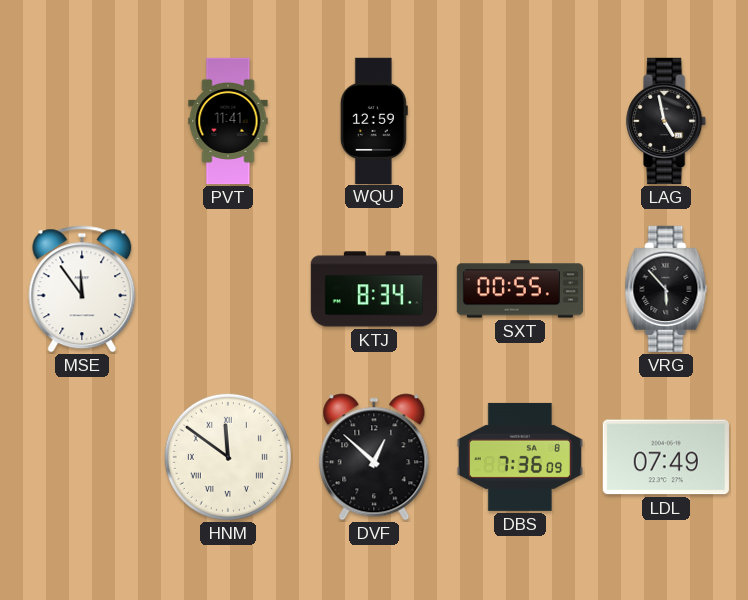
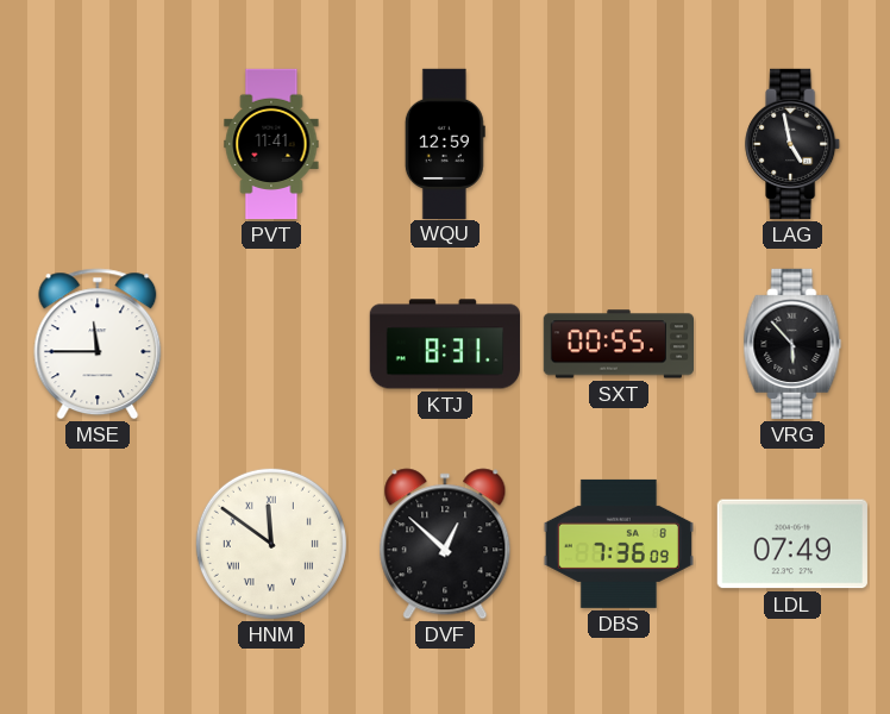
MSE: 11:54 -> 11:45
KTJ: 8:34 -> 8:31
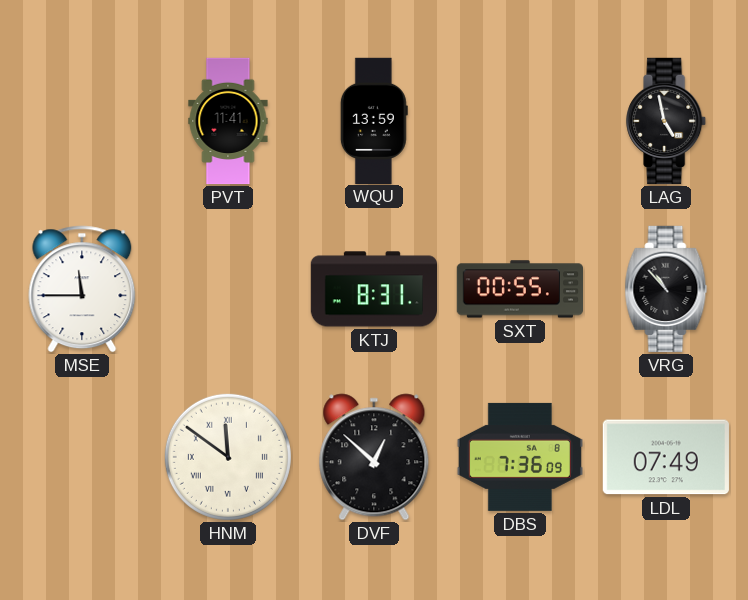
WQU: 12:59 -> 13:59
VRG: 5:53 -> 10:53
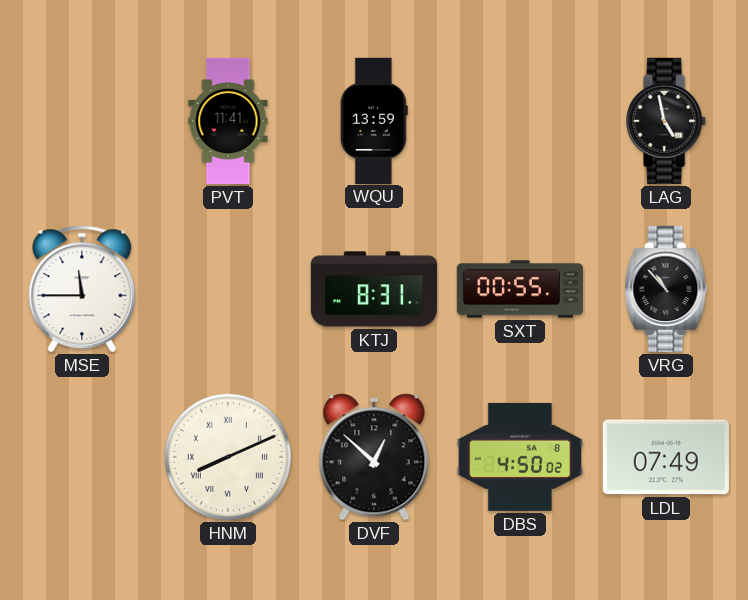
HNM: 11:51 -> 8:11
DBS: 7:36 -> 4:50
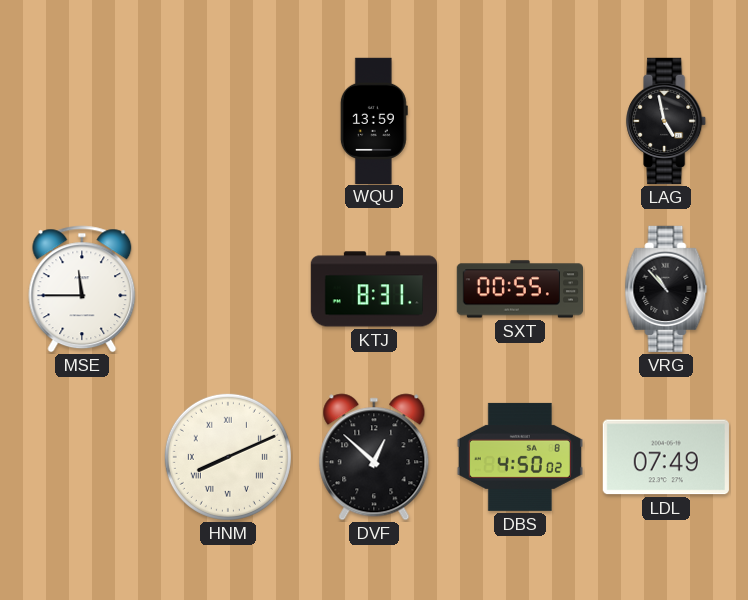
PVT: 11:41 -> none
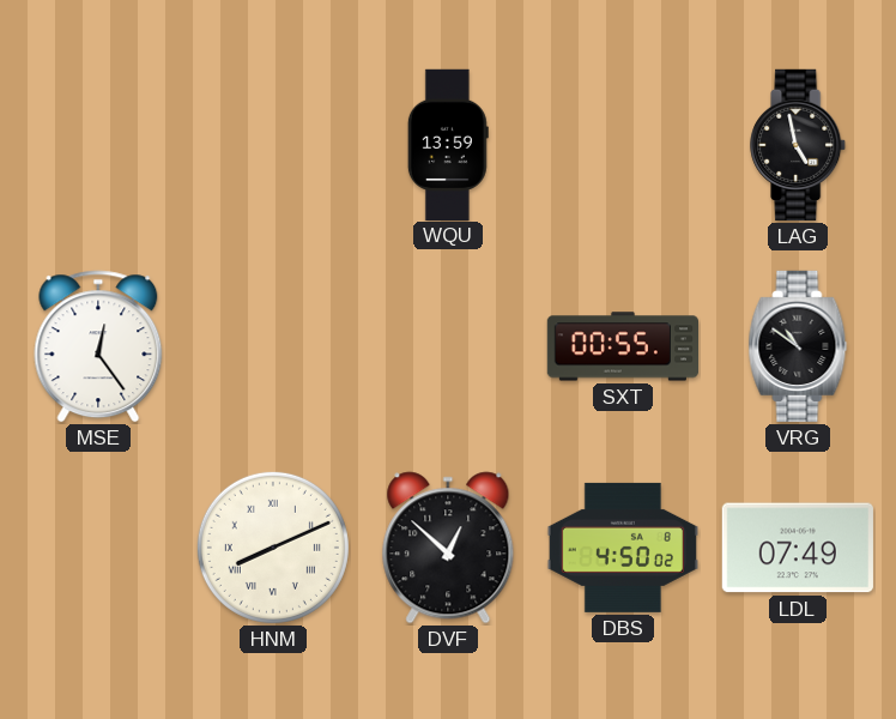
MSE: 11:45 -> 12:24
KTJ: 8:31 -> none
VRG: 10:53 -> 10:51
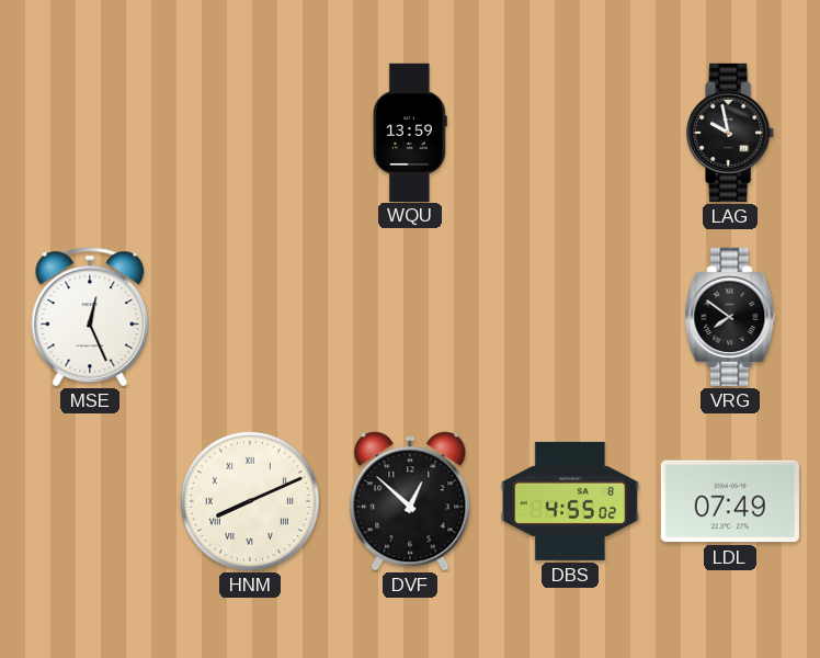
LAG: 4:58 -> 9:58
MSE: 12:24 -> 12:26
SXT: 00:55 -> none
VRG: 10:51 -> 7:51
DBS: 4:50 -> 4:55
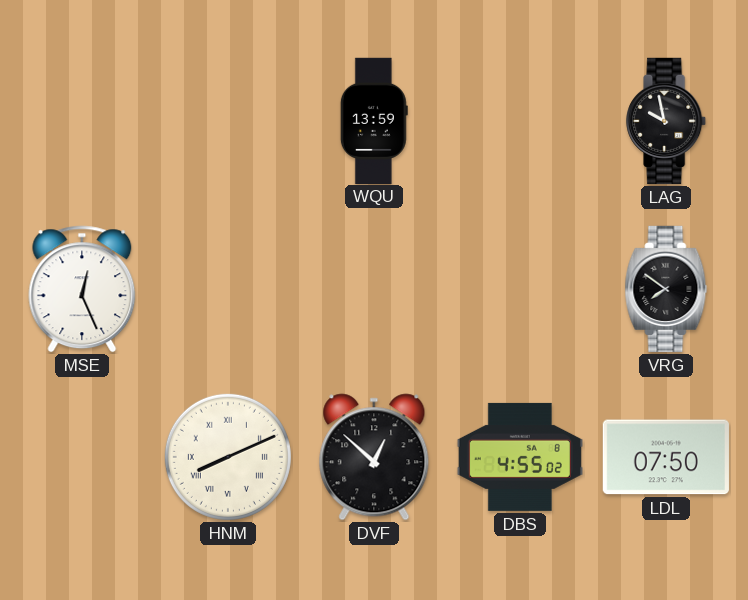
LDL: 07:49 -> 07:50
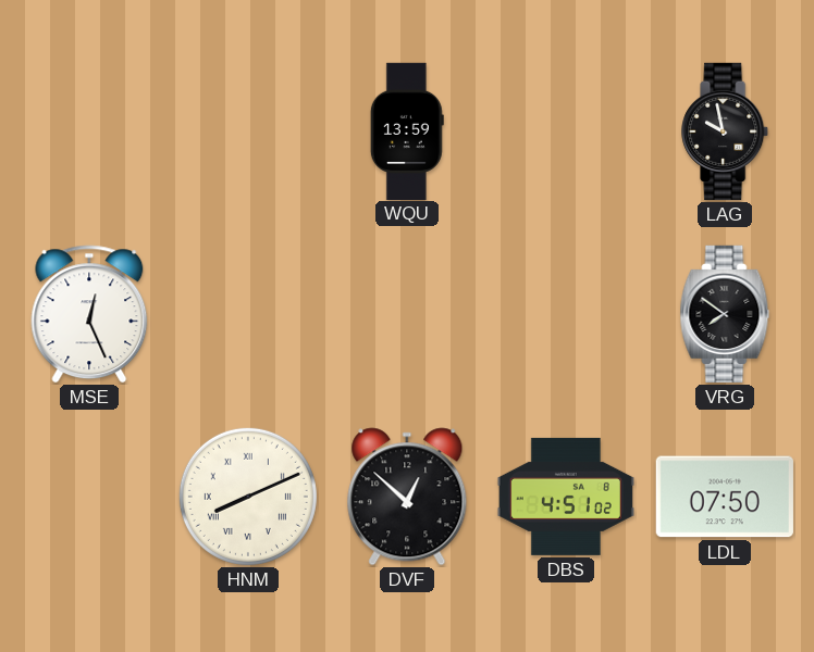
DBS: 4:55 -> 4:51
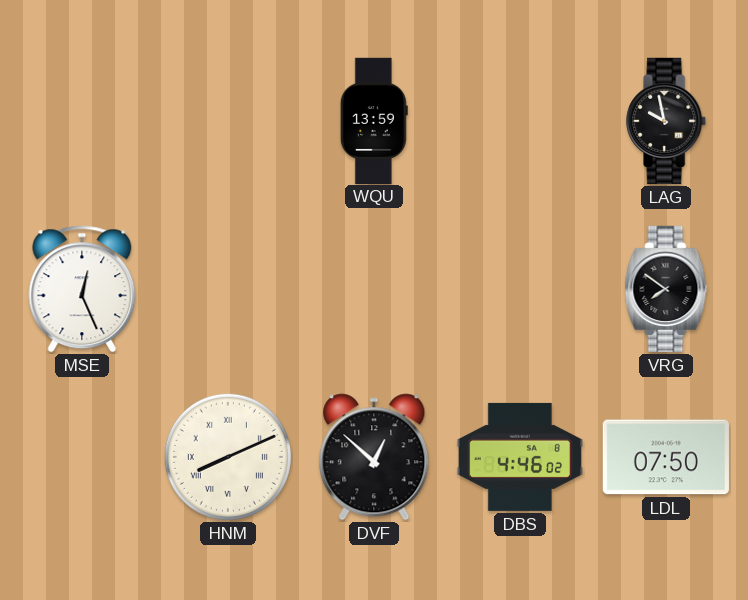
DBS: 4:51 -> 4:46
